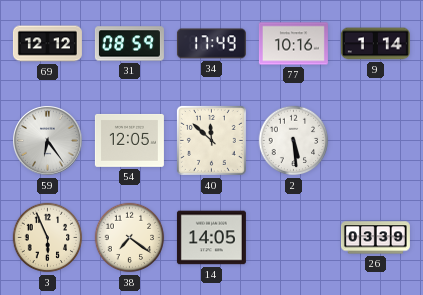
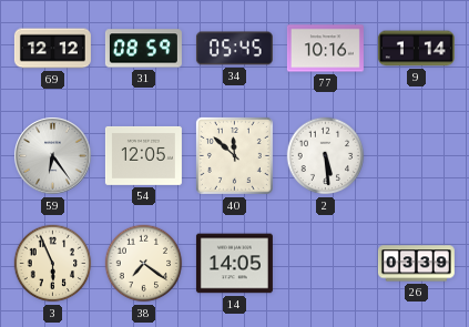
34: 17:49 -> 05:45
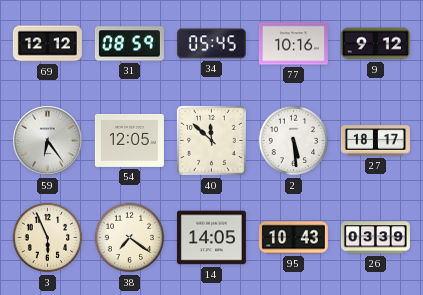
9: 1:14 -> 9:12
27: none -> 18:17
95: none -> 10:43
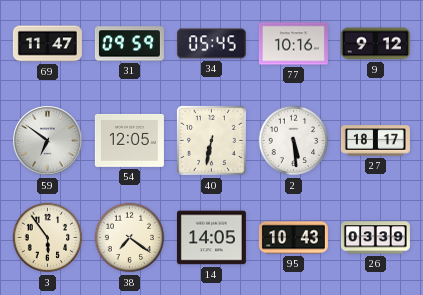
69: 12:12 -> 11:47
31: 08:59 -> 09:59
59: 6:24 -> 6:51
40: 11:52 -> 6:32
3: 5:56 -> 5:54
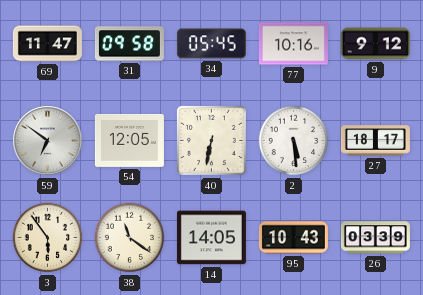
31: 09:59 -> 09:58
38: 7:21 -> 11:21
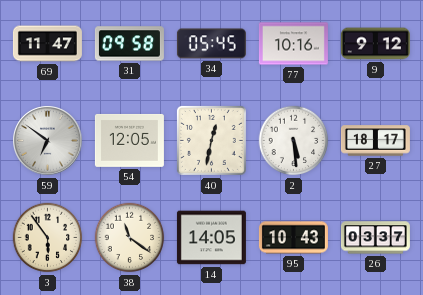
40: 6:32 -> 12:32
26: 03:39 -> 03:37
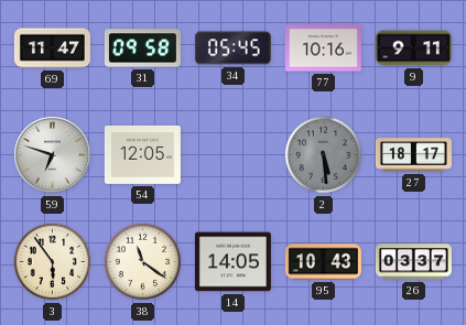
9: 9:12 -> 9:11
59: 6:51 -> 6:48
40: 12:32 -> none
2 dial: white -> grey
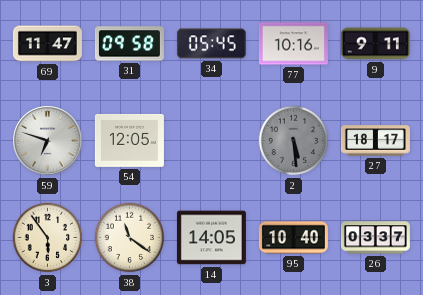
95: 10:43 -> 10:40
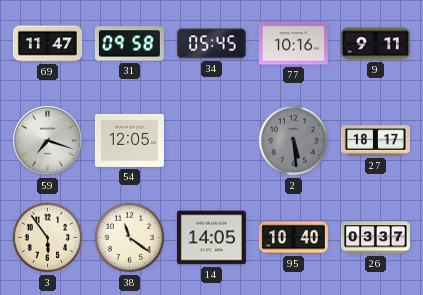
59: 6:48 -> 7:18
